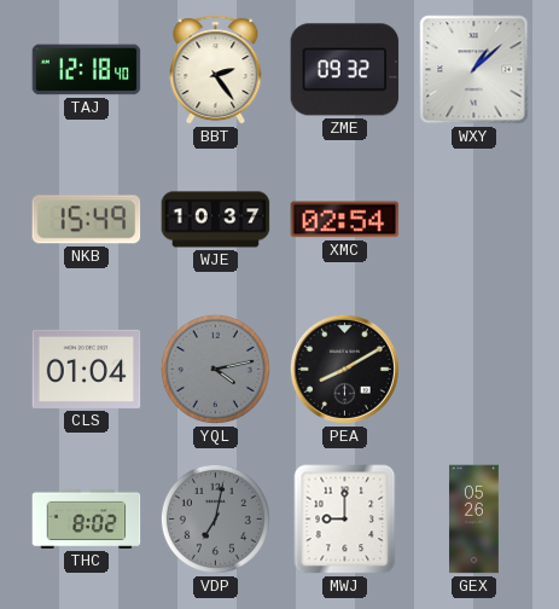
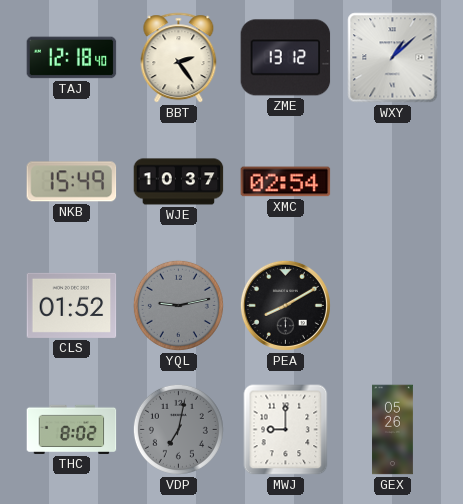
ZME: 09:32 -> 13:12
CLS: 01:04 -> 01:52
YQL: 4:13 -> 9:13
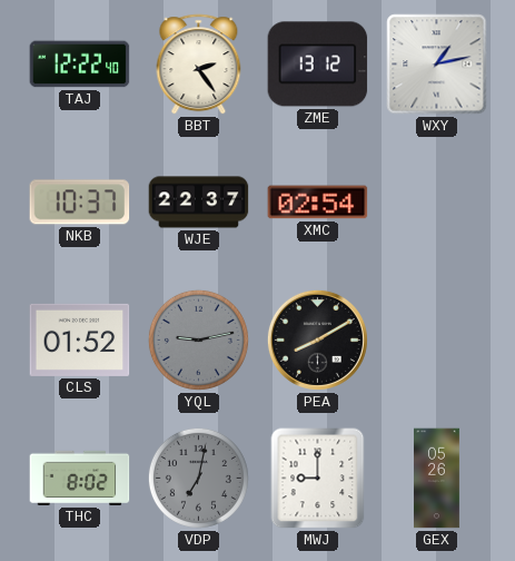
TAJ: 12:18 -> 12:22
WXY: 1:08 -> 1:13
NKB: 15:49 -> 10:37
WJE: 10:37 -> 22:37
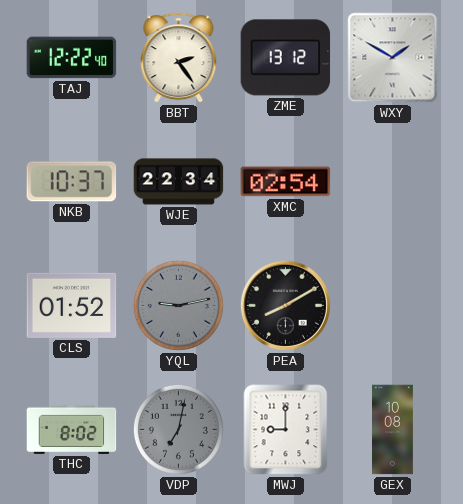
WXY: 1:13 -> 1:50
WJE: 22:37 -> 22:34
GEX: 05:26 -> 10:08
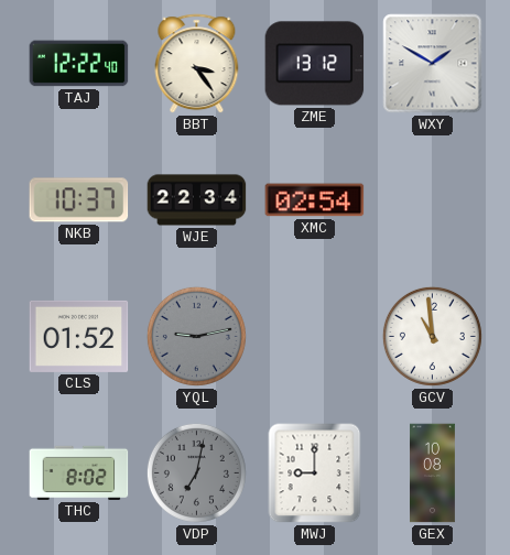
BBT: 2:24 -> 3:24
PEA: 8:10 -> none
GCV: none -> 10:59
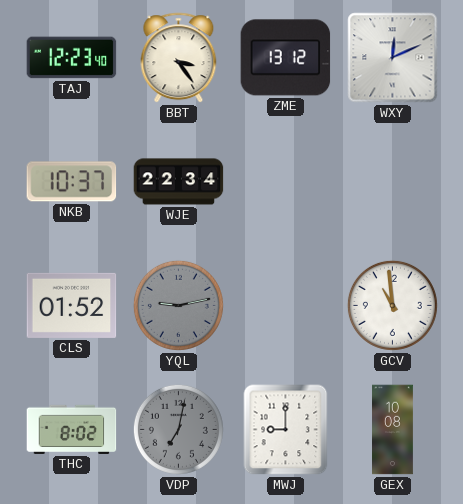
TAJ: 12:22 -> 12:23
WXY: 1:50 -> 12:11
XMC: 02:54 -> none
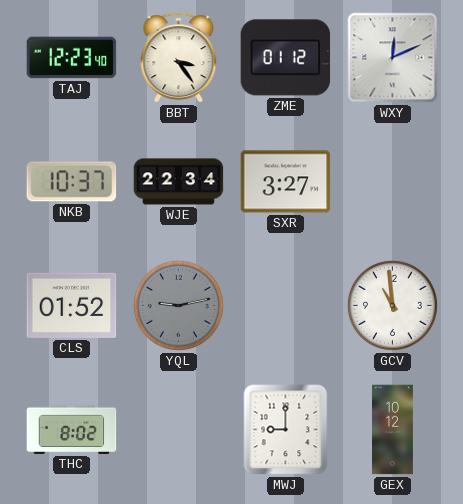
ZME: 13:12 -> 01:12
SXR: none -> 3:27
VDP: 7:02 -> none
GEX: 10:08 -> 10:12
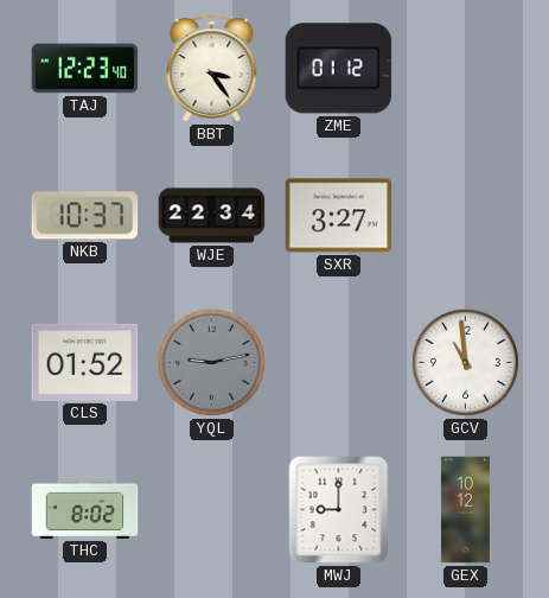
WXY: 12:11 -> none
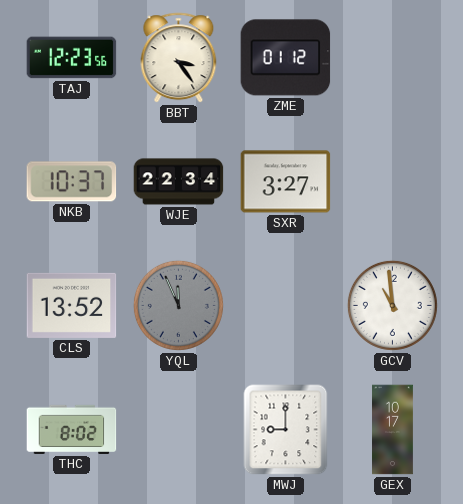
TAJ: 12:23:40 -> 12:23:56
CLS: 01:52 -> 13:52
YQL: 9:13 -> 11:56
GEX: 10:12 -> 10:17
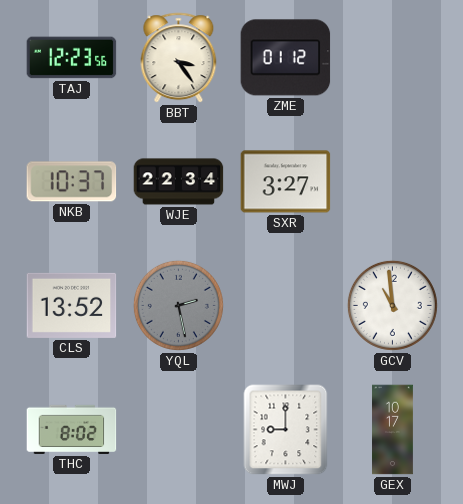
YQL: 11:56 -> 2:28
